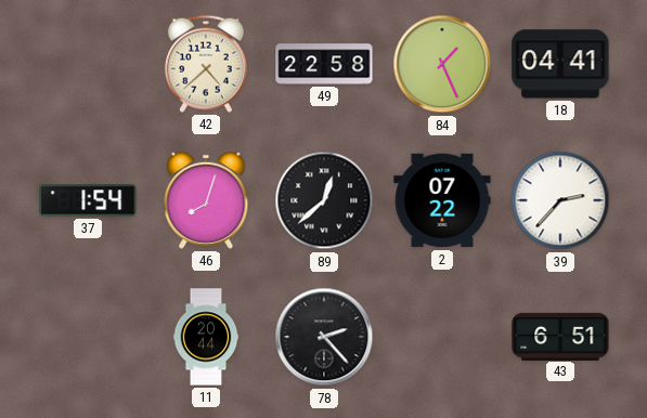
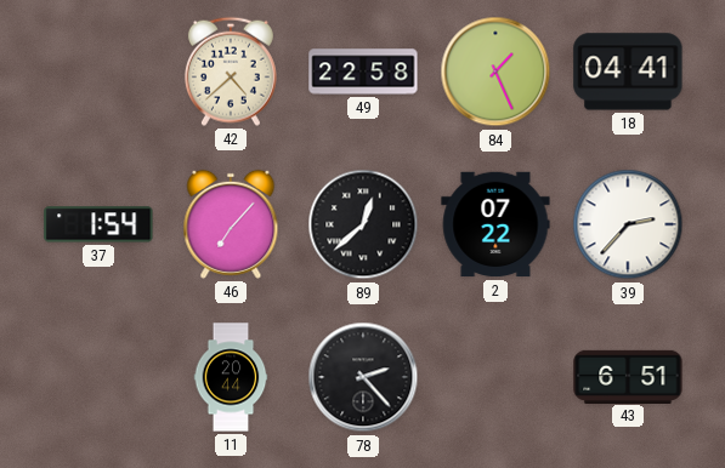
46: 8:03 -> 7:07
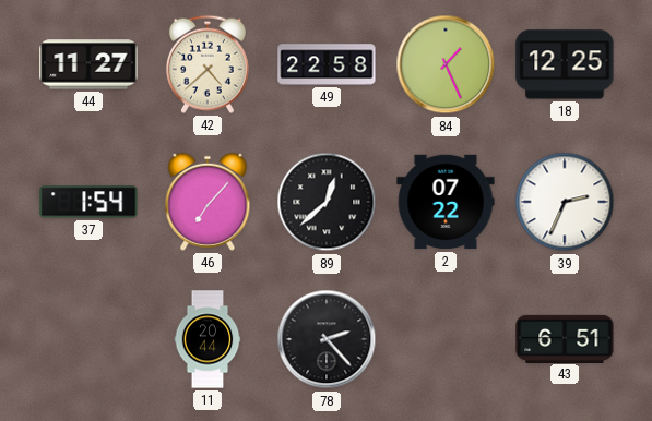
44: none -> 11:27
18: 04:41 -> 12:25
39: 2:37 -> 2:34
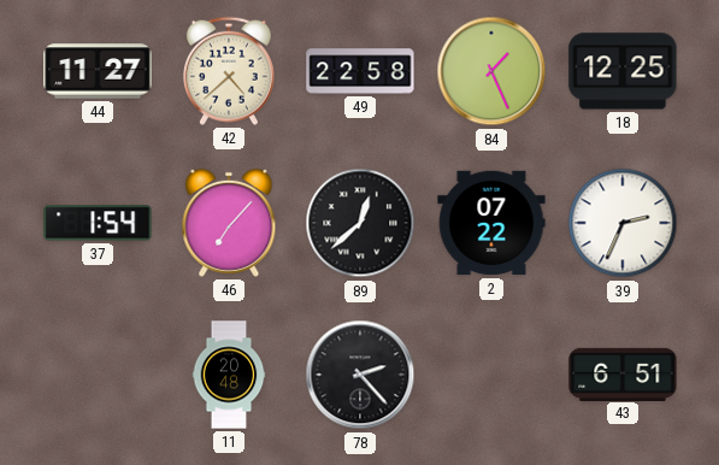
11: 20:44 -> 20:48
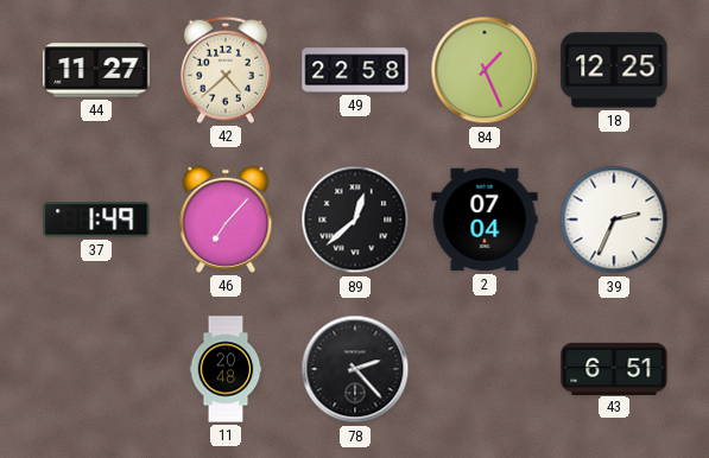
37: 1:54 -> 1:49
2: 07:22 -> 07:04
